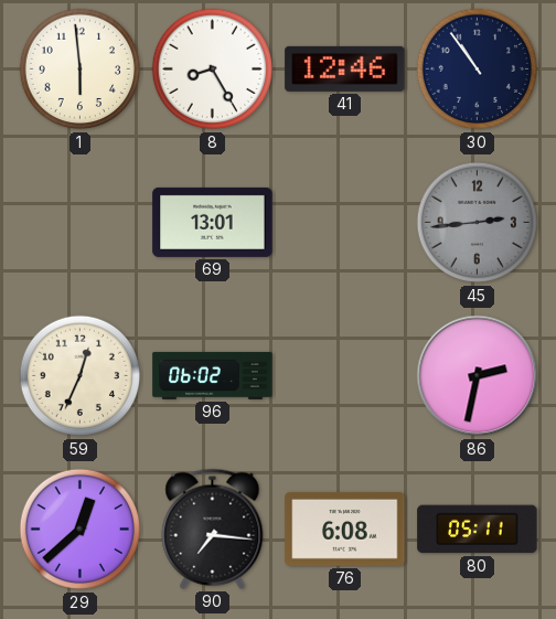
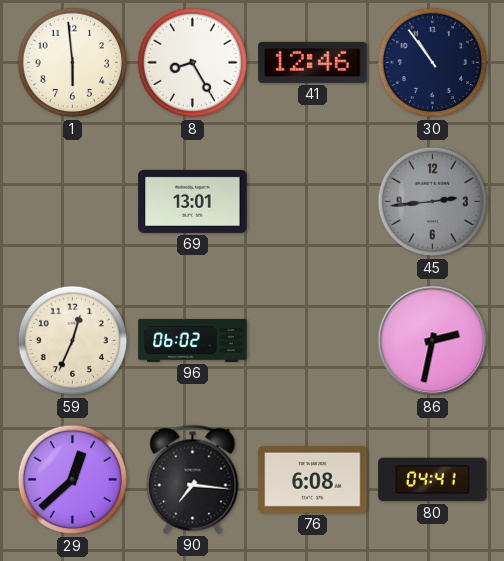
80: 05:11 -> 04:41
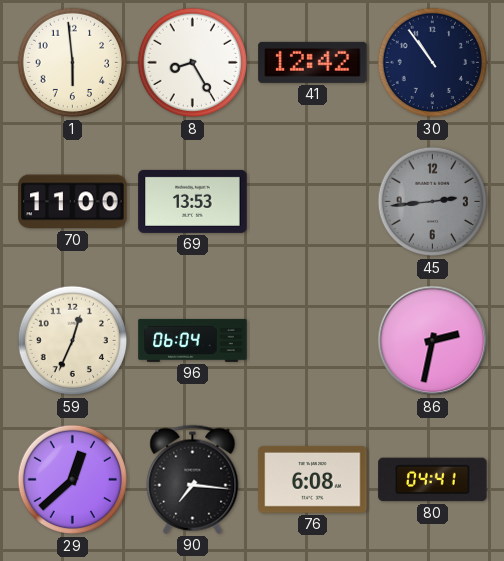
41: 12:46 -> 12:42
70: none -> 11:00
69: 13:01 -> 13:53
96: 06:02 -> 06:04
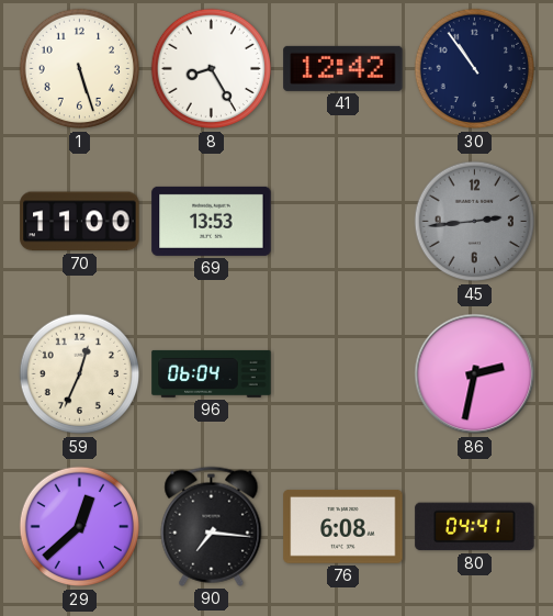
1: 5:59 -> 5:27
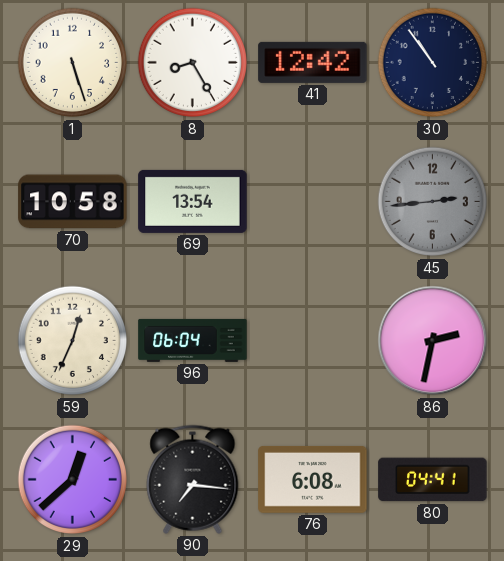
70: 11:00 -> 10:58
69: 13:53 -> 13:54
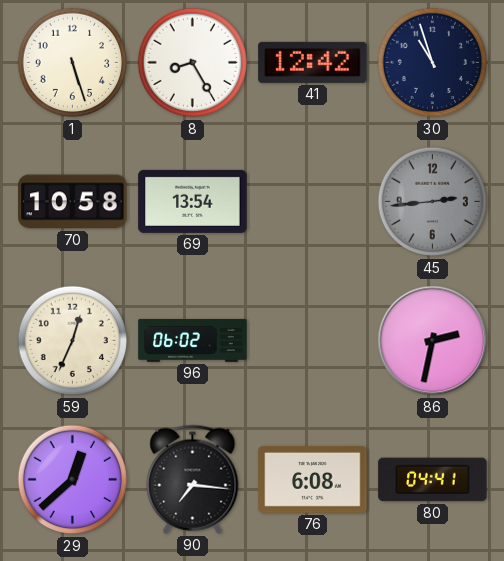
30: 10:54 -> 10:57
96: 06:04 -> 06:02
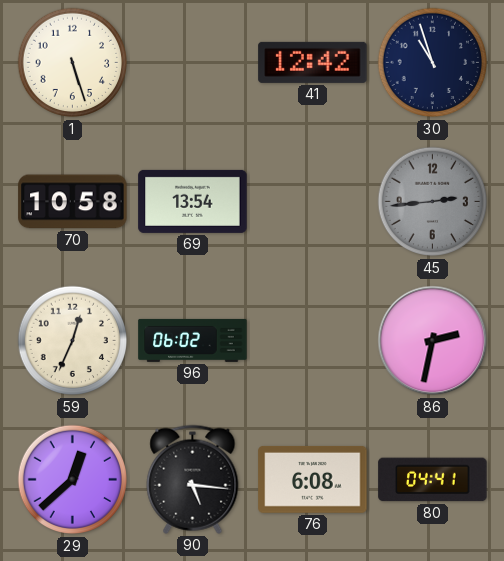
8: 8:25 -> none
90: 7:16 -> 5:16
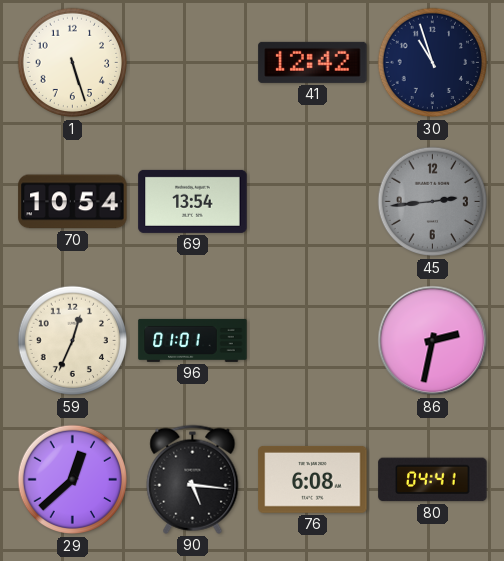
70: 10:58 -> 10:54
96: 06:02 -> 01:01
